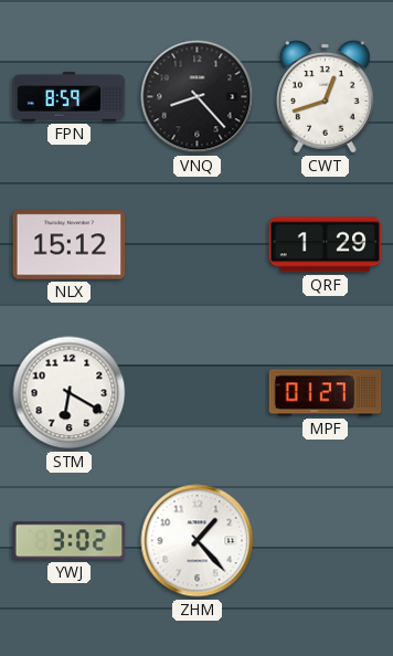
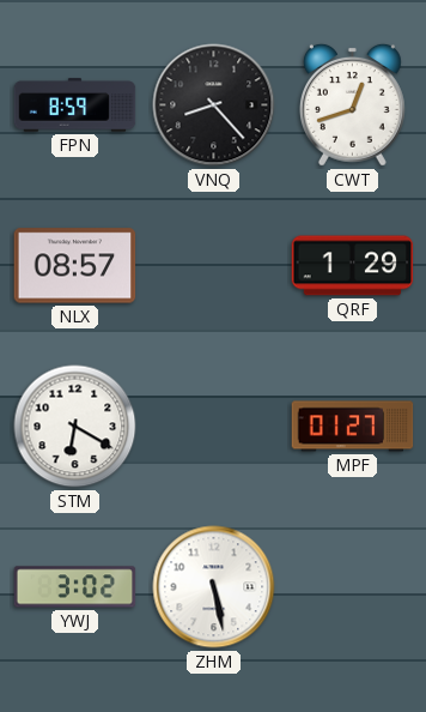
NLX: 15:12 -> 08:57
ZHM: 1:23 -> 5:28
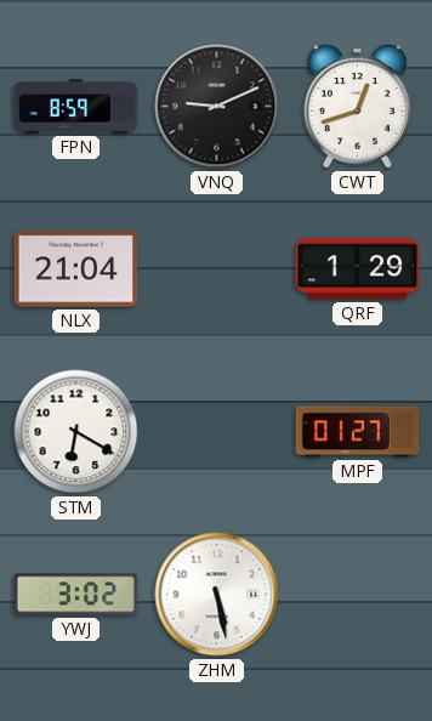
VNQ: 8:23 -> 9:11
NLX: 08:57 -> 21:04
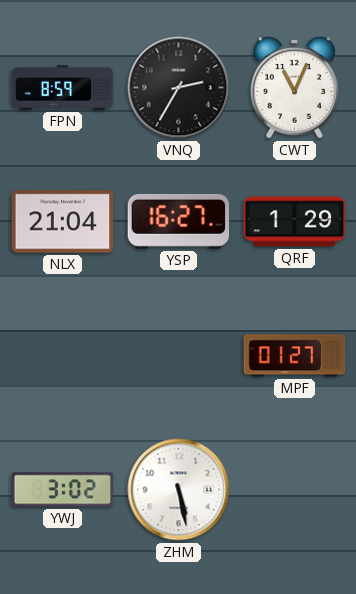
VNQ: 9:11 -> 2:35
CWT: 12:42 -> 11:04
YSP: none -> 16:27
STM: 6:20 -> none
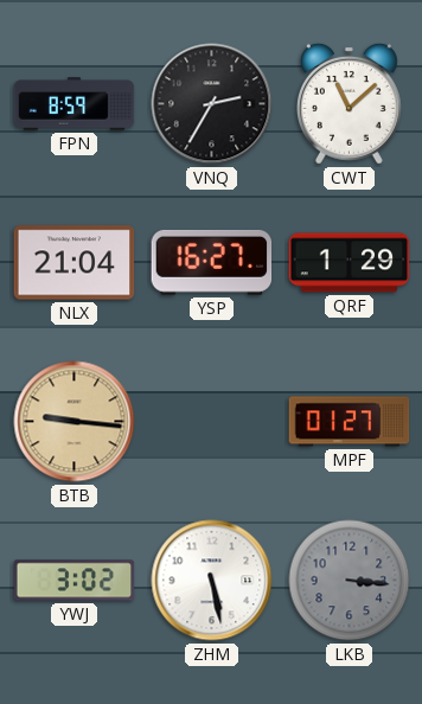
CWT: 11:04 -> 11:08
BTB: none -> 9:16
LKB: none -> 3:16
